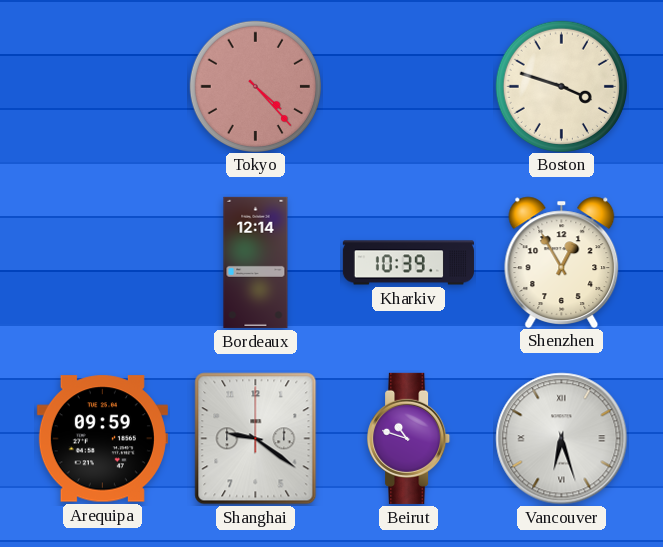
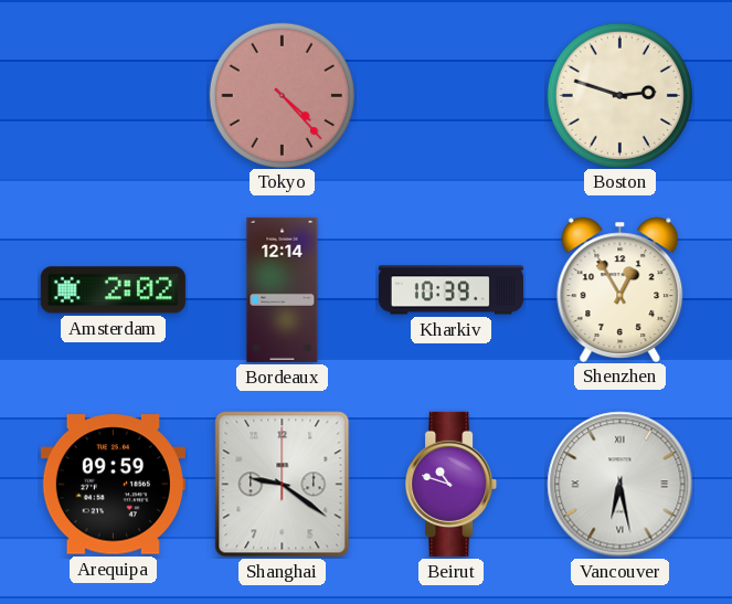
Boston: 3:48 -> 2:48
Amsterdam: none -> 2:02
Vancouver: 6:27 -> 6:28
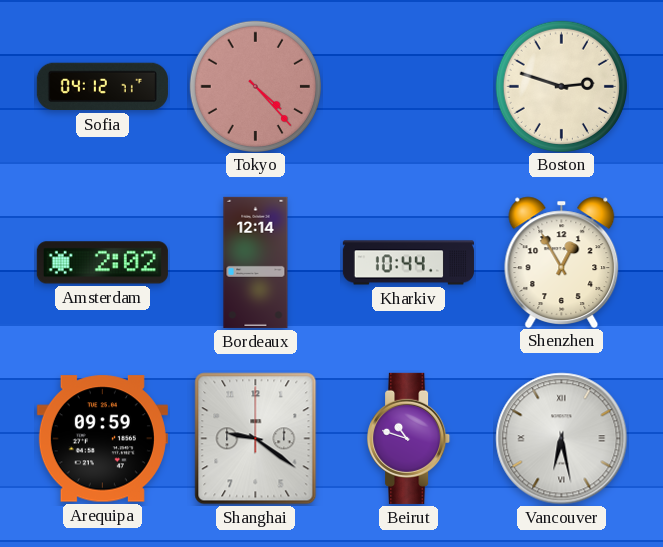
Sofia: none -> 04:12
Kharkiv: 10:39 -> 10:44
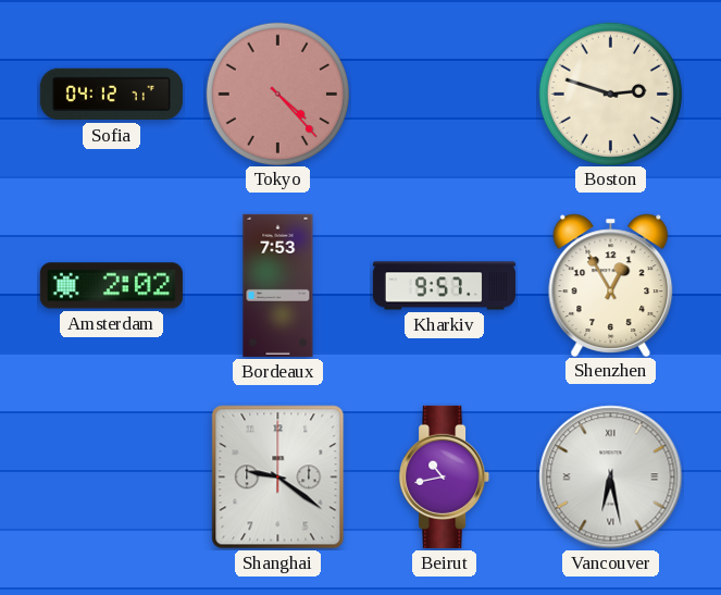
Bordeaux: 12:14 -> 7:53
Kharkiv: 10:44 -> 9:57
Arequipa: 09:59 -> none
Beirut: 10:48 -> 10:43
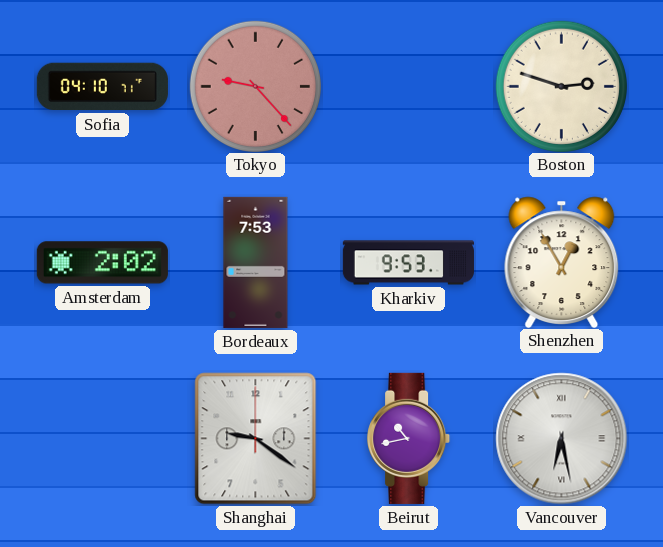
Sofia: 04:12 -> 04:10
Tokyo: 4:23 -> 9:23
Kharkiv: 9:57 -> 9:53
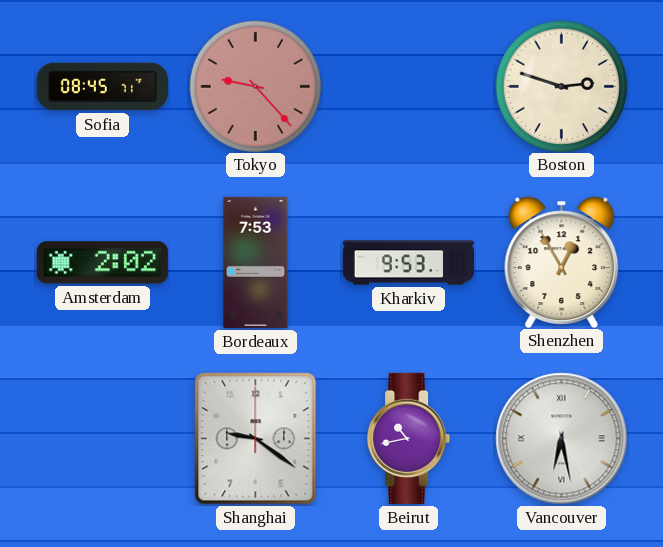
Sofia: 04:10 -> 08:45
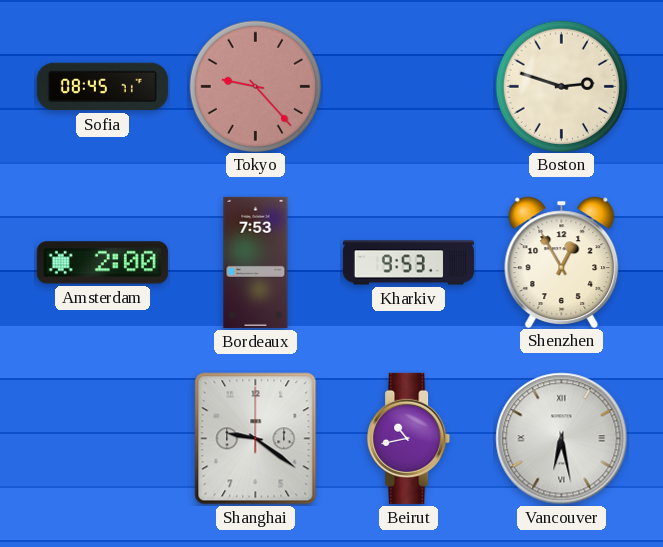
Amsterdam: 2:02 -> 2:00
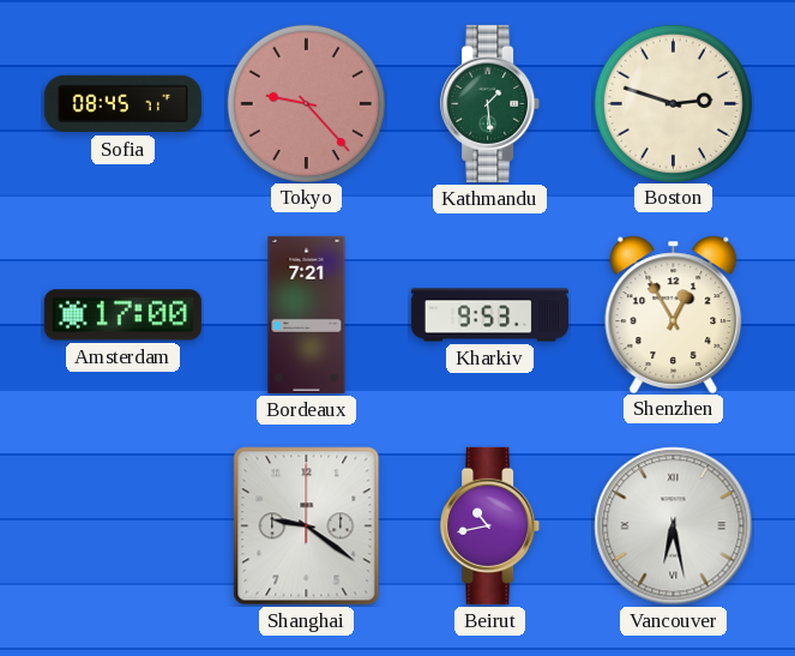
Kathmandu: none -> 1:29
Amsterdam: 2:00 -> 17:00
Bordeaux: 7:53 -> 7:21
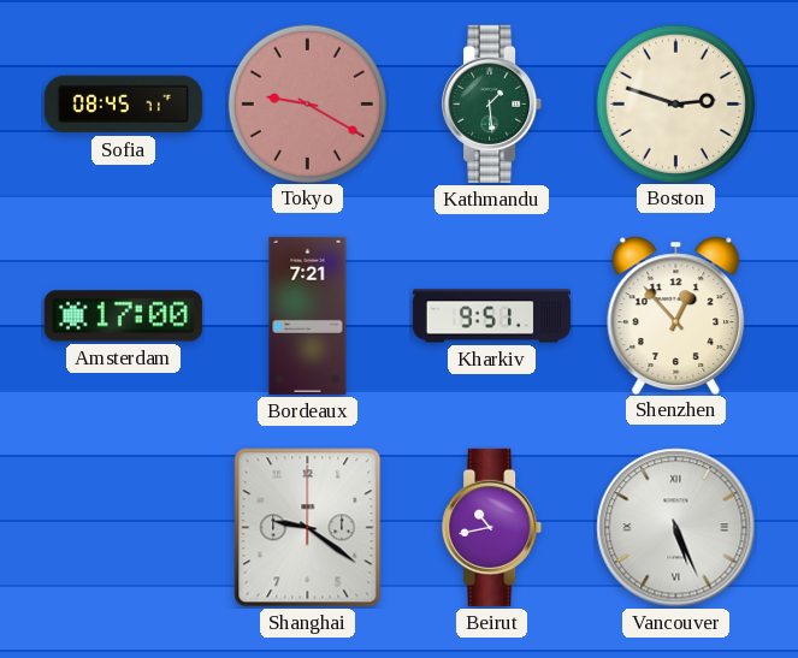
Tokyo: 9:23 -> 9:20
Kharkiv: 9:53 -> 9:51
Shenzhen: 12:55 -> 12:53
Vancouver: 6:28 -> 5:26
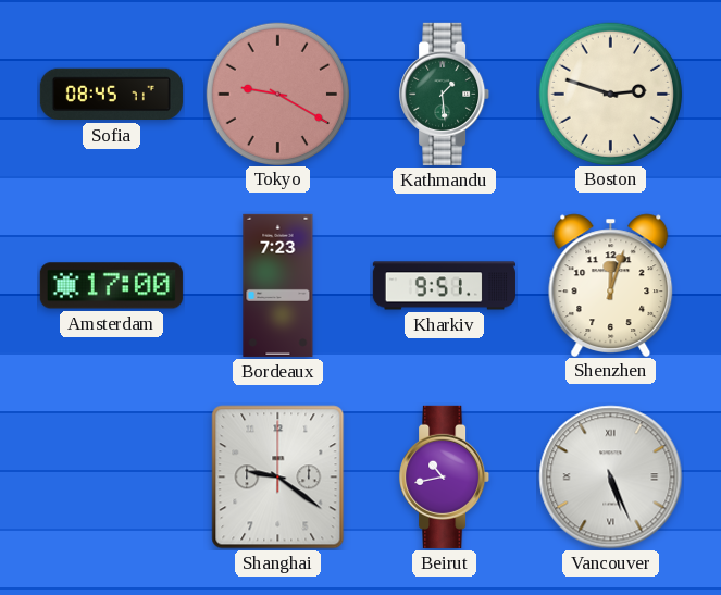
Bordeaux: 7:21 -> 7:23
Shenzhen: 12:53 -> 12:03
